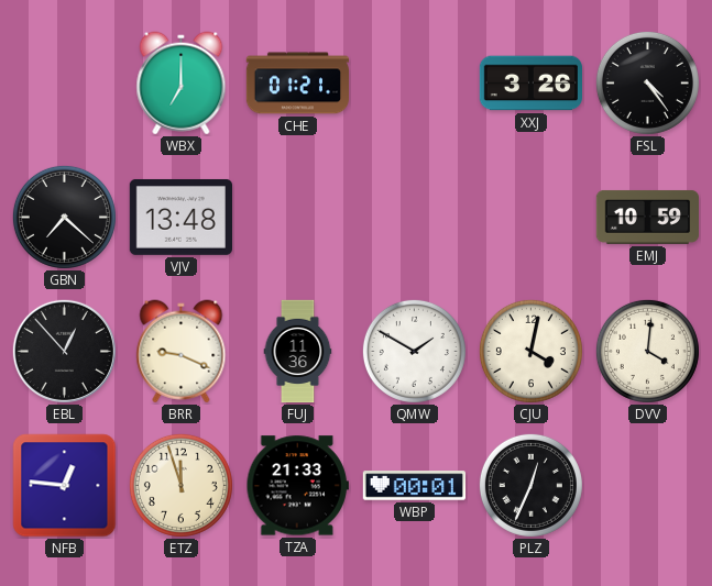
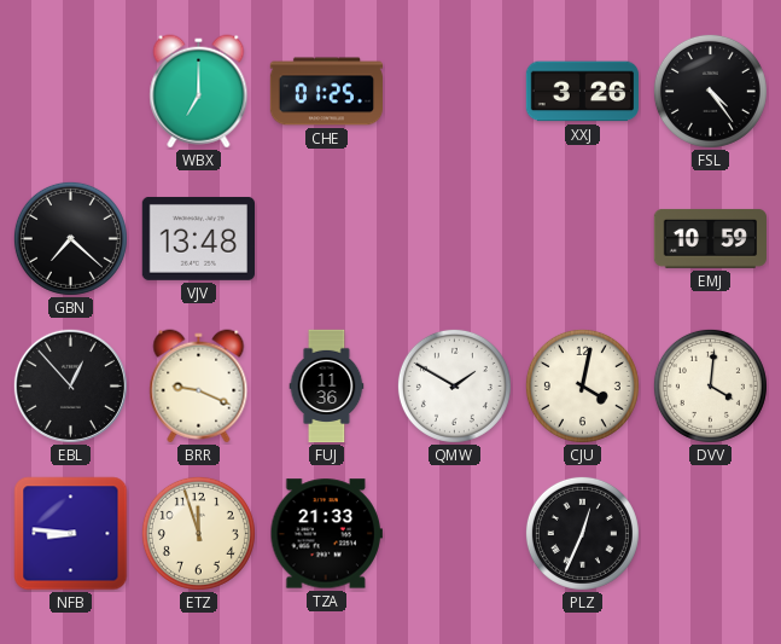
CHE: 01:21 -> 01:25
NFB: 12:46 -> 8:46
WBP: 00:01 -> none
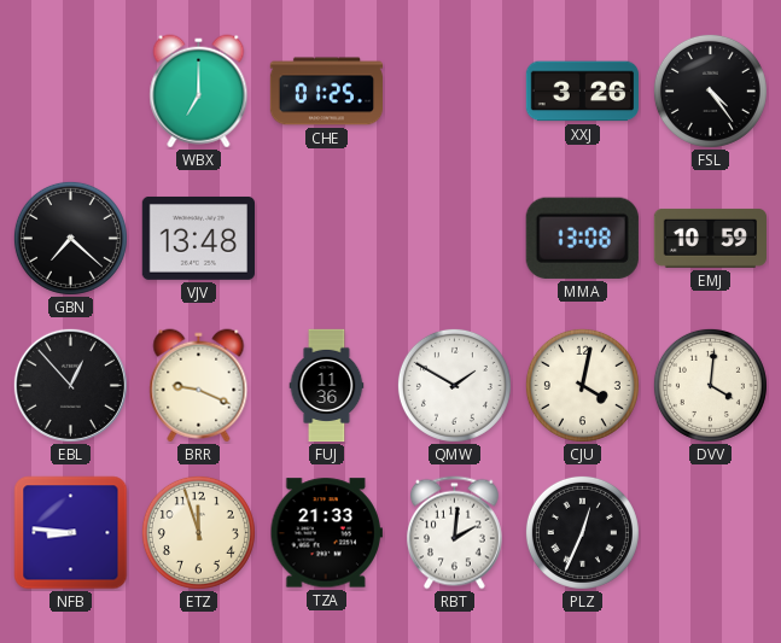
MMA: none -> 13:08
RBT: none -> 2:01
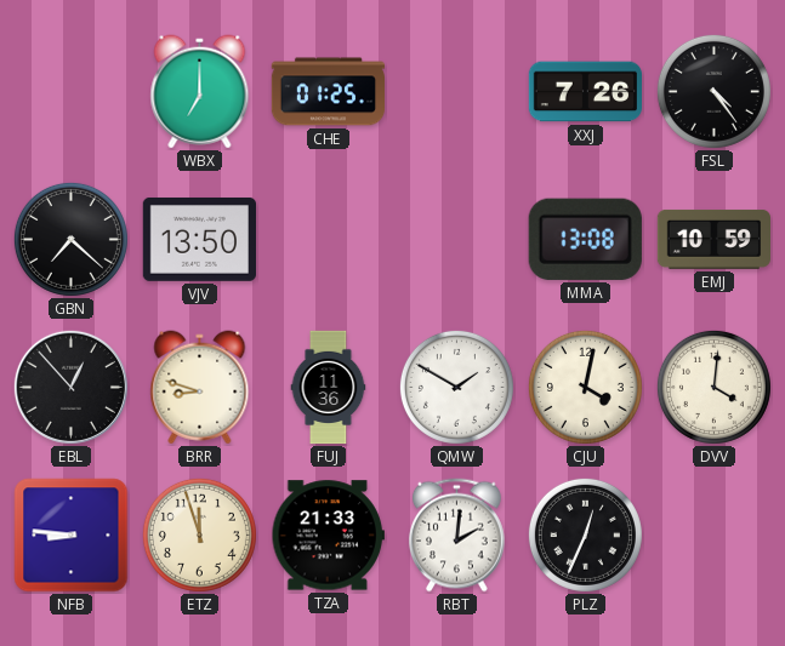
XXJ: 3:26 -> 7:26
VJV: 13:48 -> 13:50
BRR: 9:19 -> 8:48
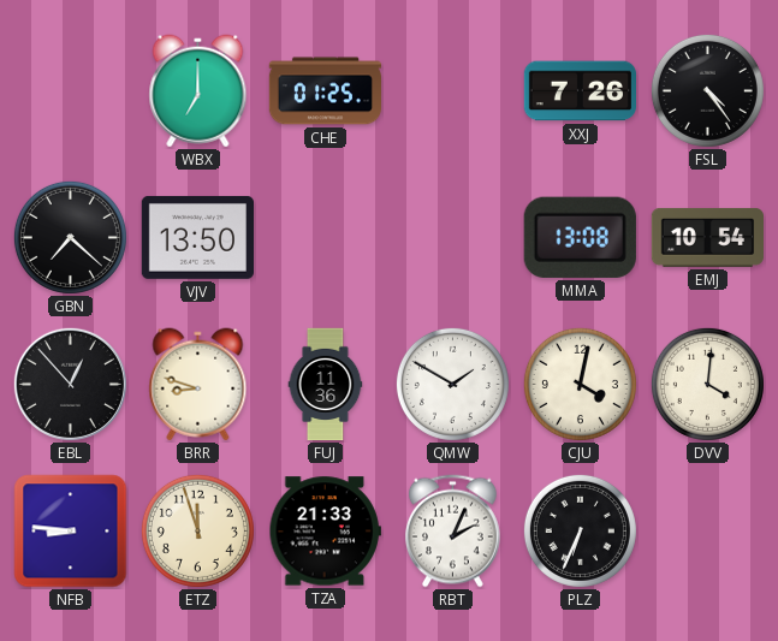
EMJ: 10:59 -> 10:54
RBT: 2:01 -> 2:04
PLZ: 12:34 -> 6:34
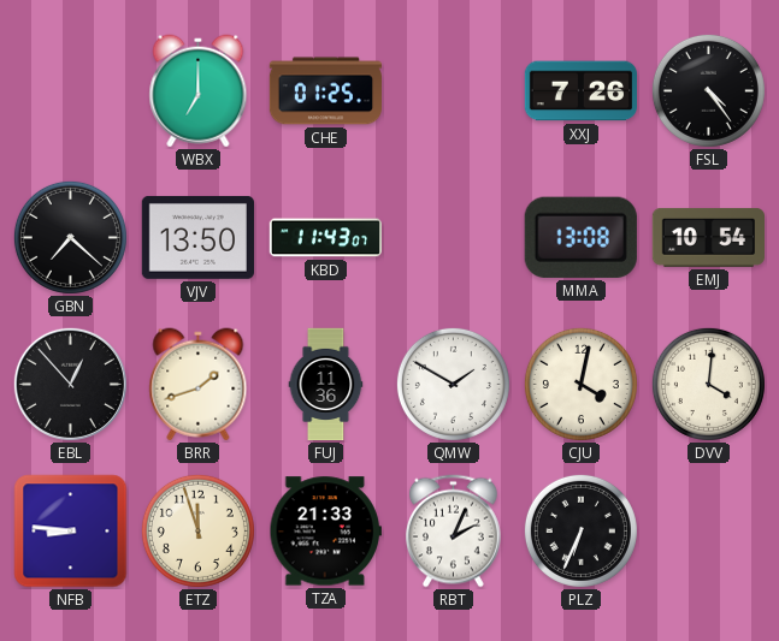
KBD: none -> 11:43
BRR: 8:48 -> 1:42
